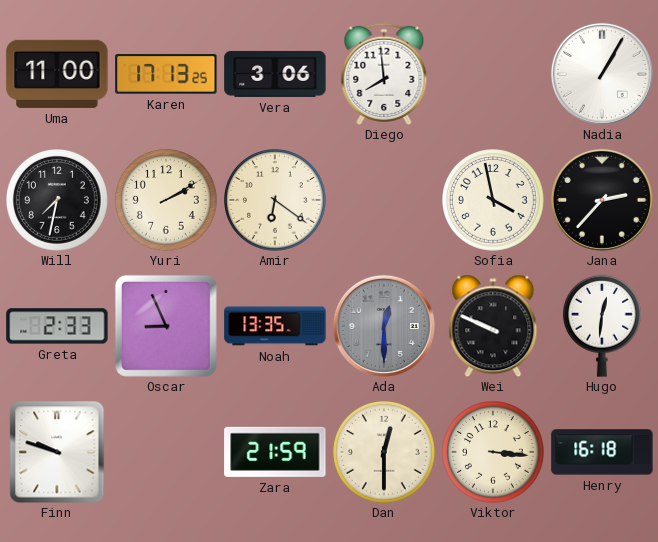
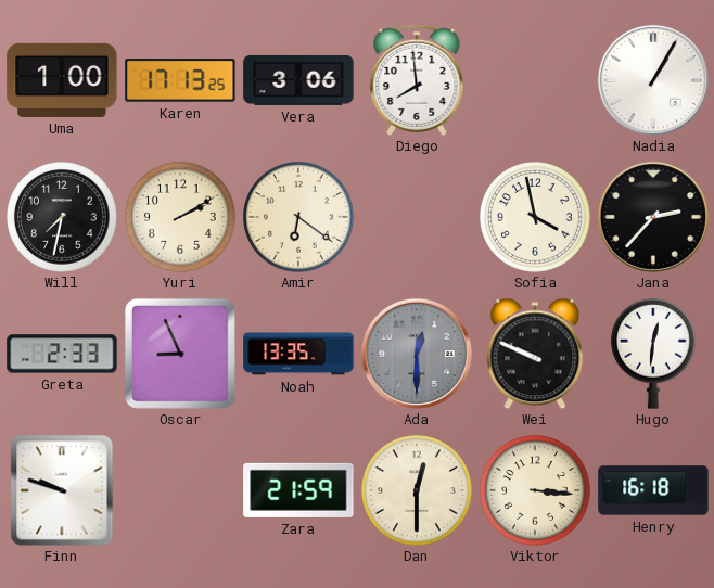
Uma: 11:00 -> 1:00
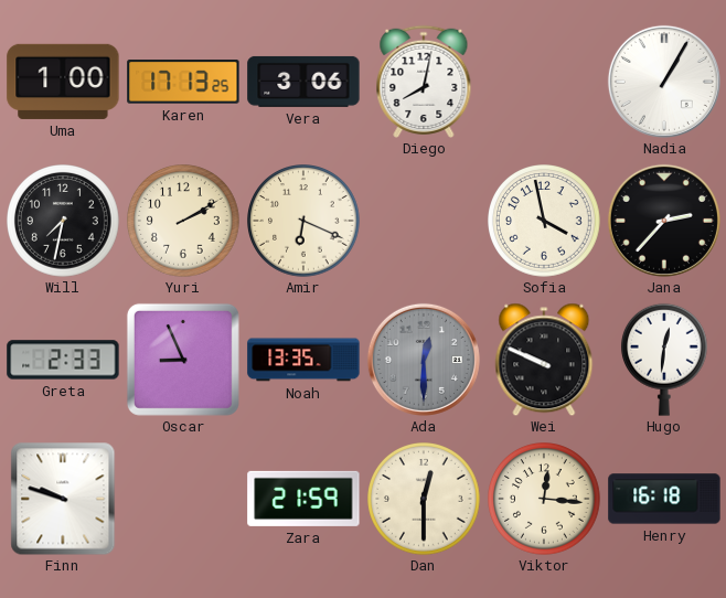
Diego: 7:59 -> 8:02
Amir: 6:21 -> 6:19
Viktor: 3:16 -> 12:16
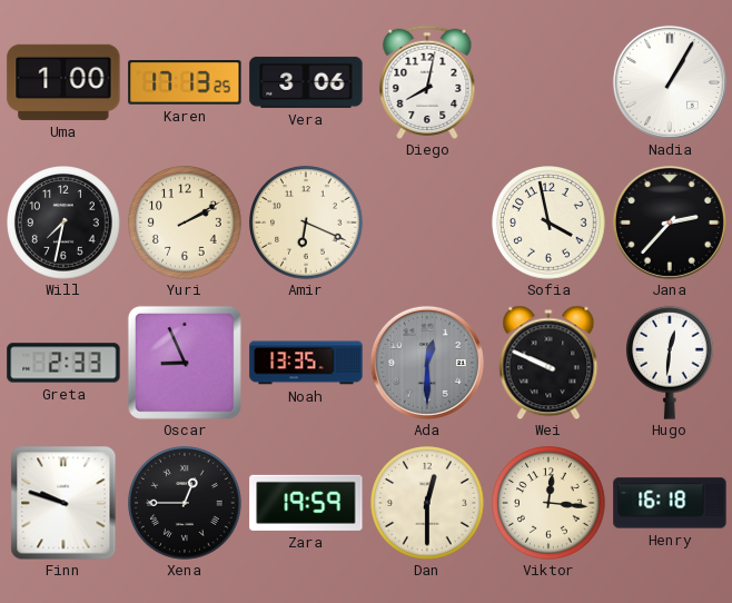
Xena: none -> 12:45
Zara: 21:59 -> 19:59
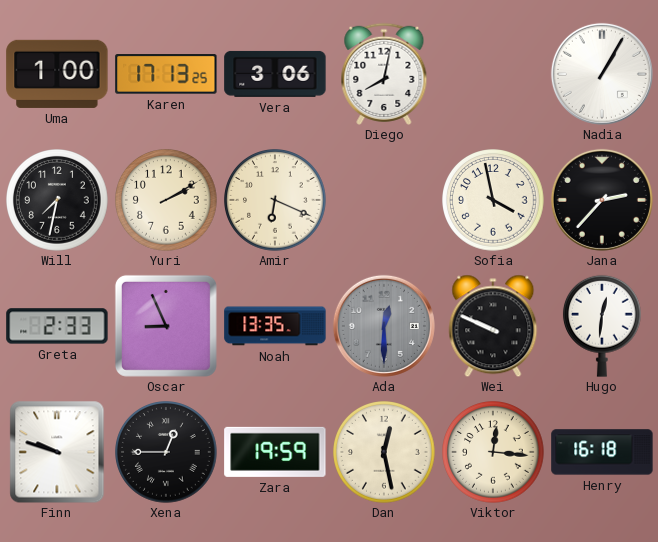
Dan: 12:30 -> 12:28
